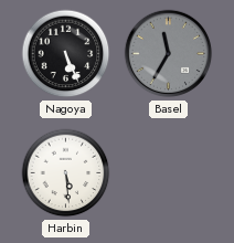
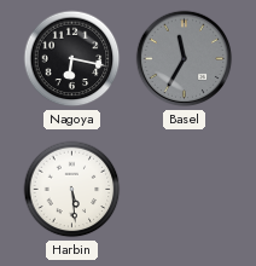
Nagoya: 5:26 -> 6:17
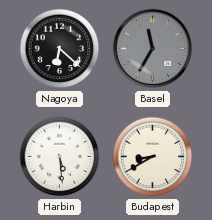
Nagoya: 6:17 -> 6:22
Budapest: none -> 8:40
